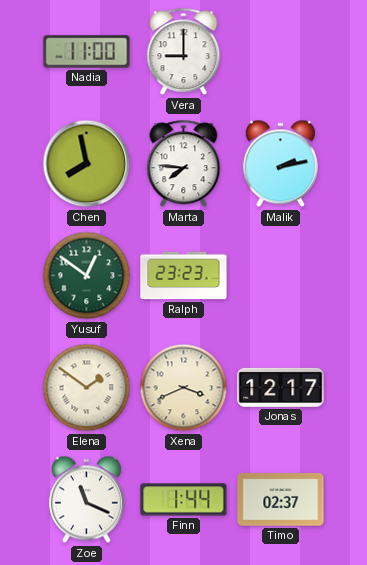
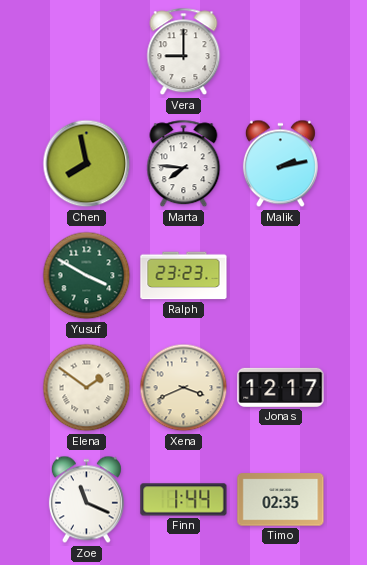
Nadia: 11:00 -> none
Yusuf: 12:51 -> 3:50
Timo: 02:37 -> 02:35
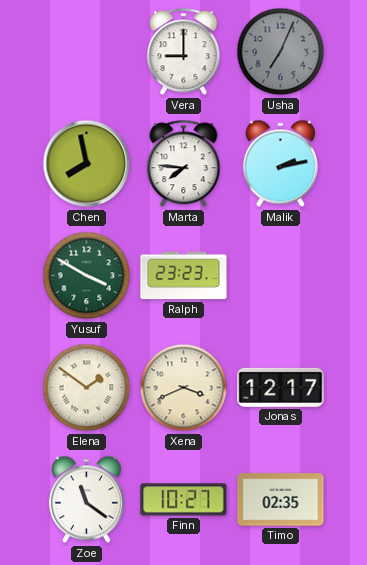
Usha: none -> 7:04
Zoe: 11:19 -> 11:21
Finn: 1:44 -> 10:27
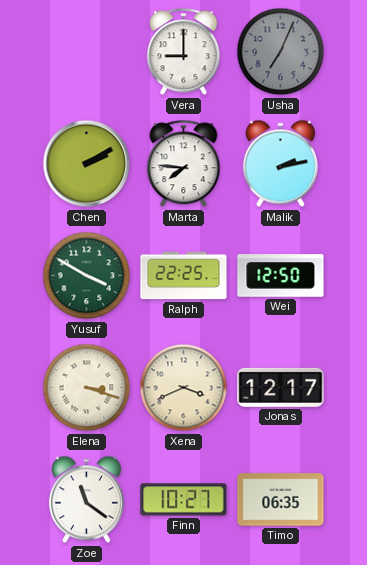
Chen: 7:58 -> 2:10
Ralph: 23:23 -> 22:25
Wei: none -> 12:50
Elena: 1:51 -> 3:18
Timo: 02:35 -> 06:35
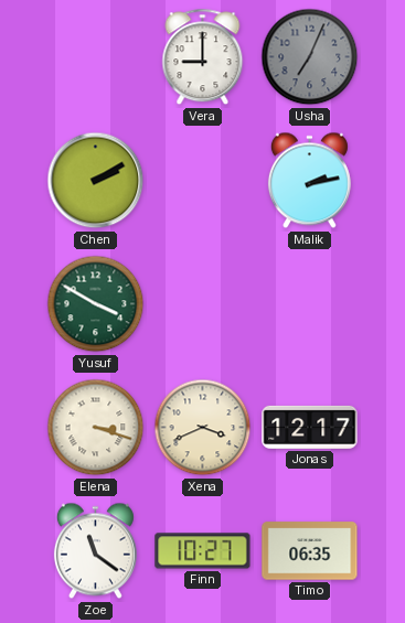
Marta: 7:46 -> none
Ralph: 22:25 -> none
Wei: 12:50 -> none
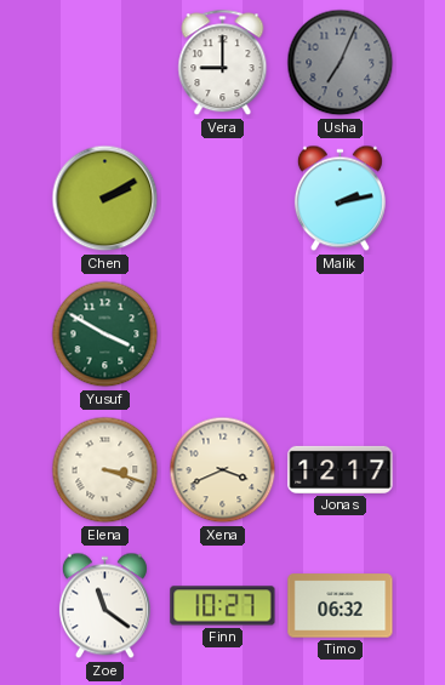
Timo: 06:35 -> 06:32
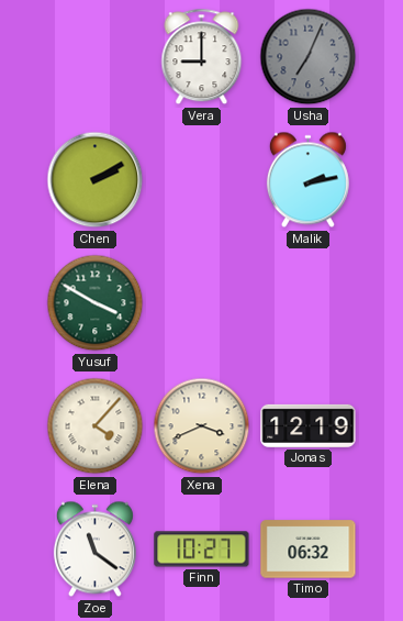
Elena: 3:18 -> 4:07
Jonas: 12:17 -> 12:19
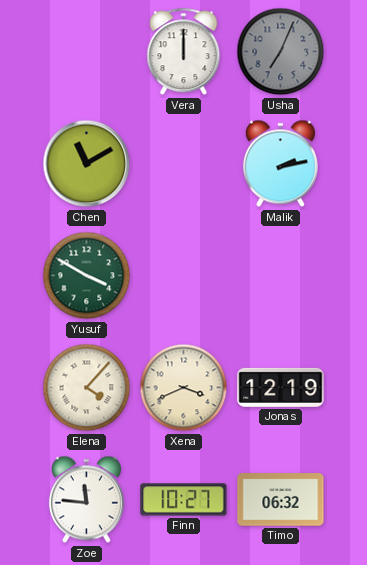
Vera: 9:00 -> 12:00
Chen: 2:10 -> 11:10
Zoe: 11:21 -> 11:46
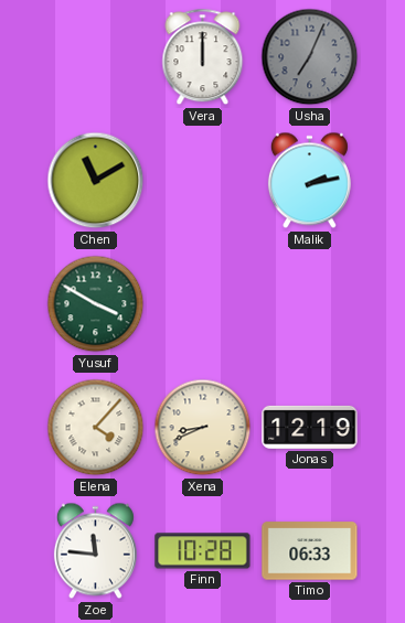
Xena: 3:41 -> 8:41
Finn: 10:27 -> 10:28
Timo: 06:32 -> 06:33
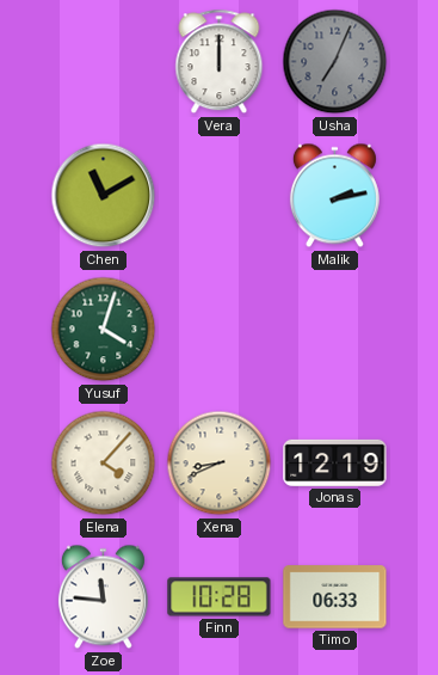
Yusuf: 3:50 -> 4:03
